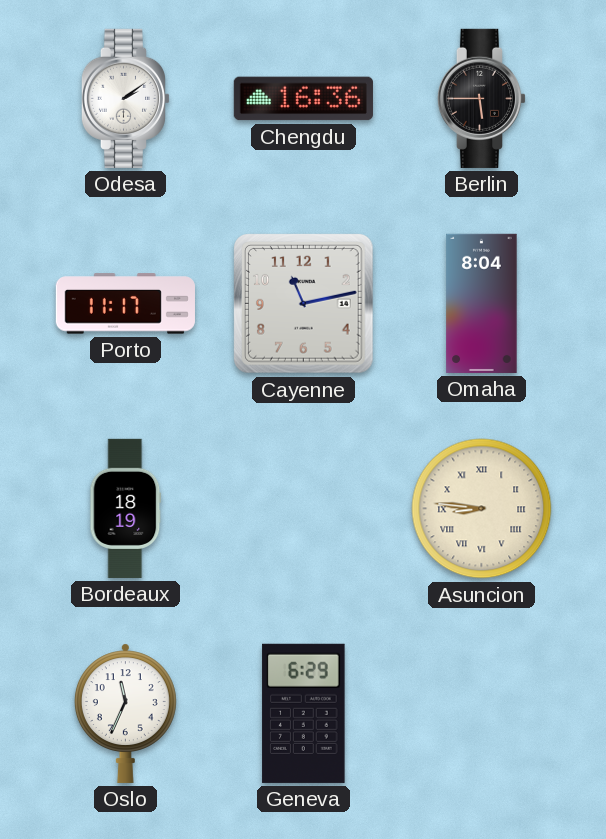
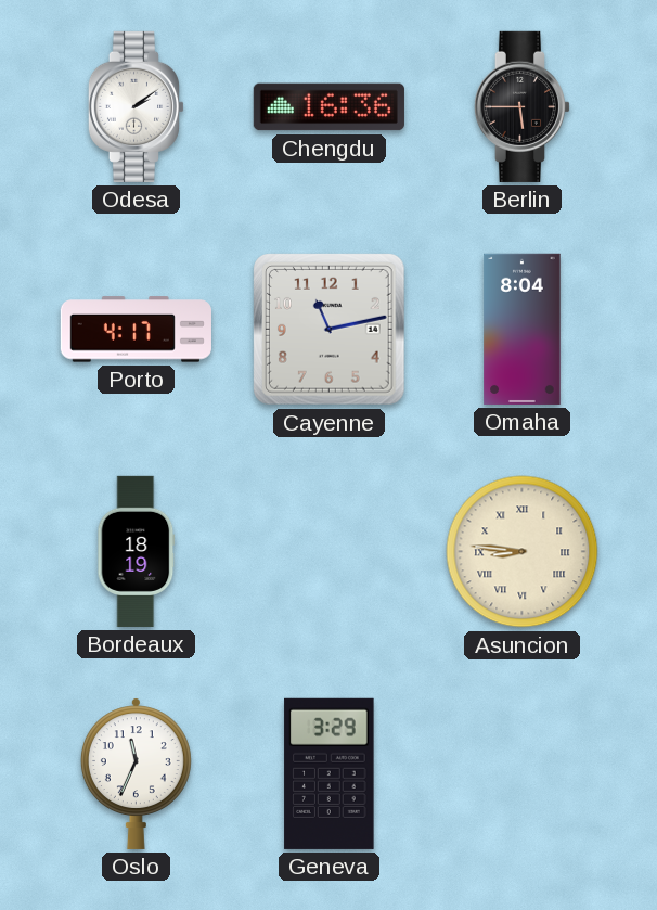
Porto: 11:17 -> 4:17
Geneva: 6:29 -> 3:29
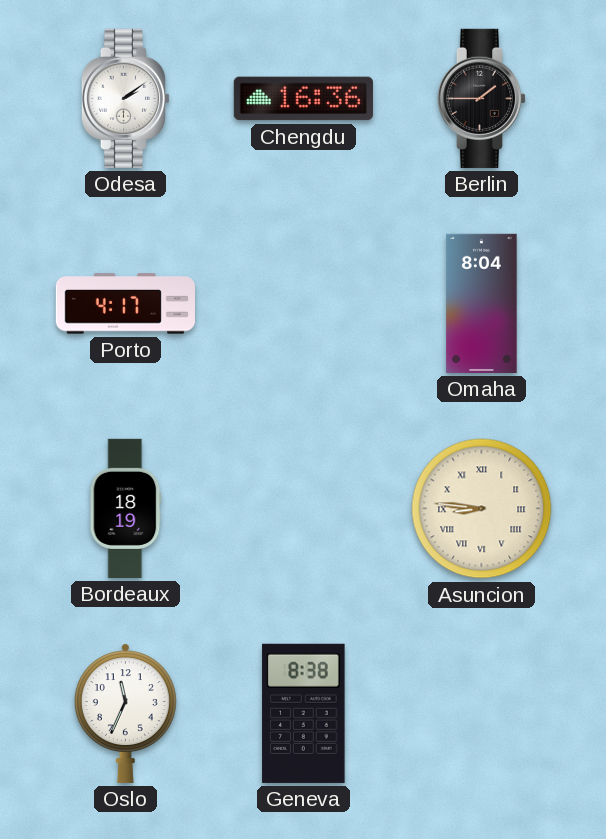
Berlin: 5:45 -> 1:45
Cayenne: 11:13 -> none
Geneva: 3:29 -> 8:38
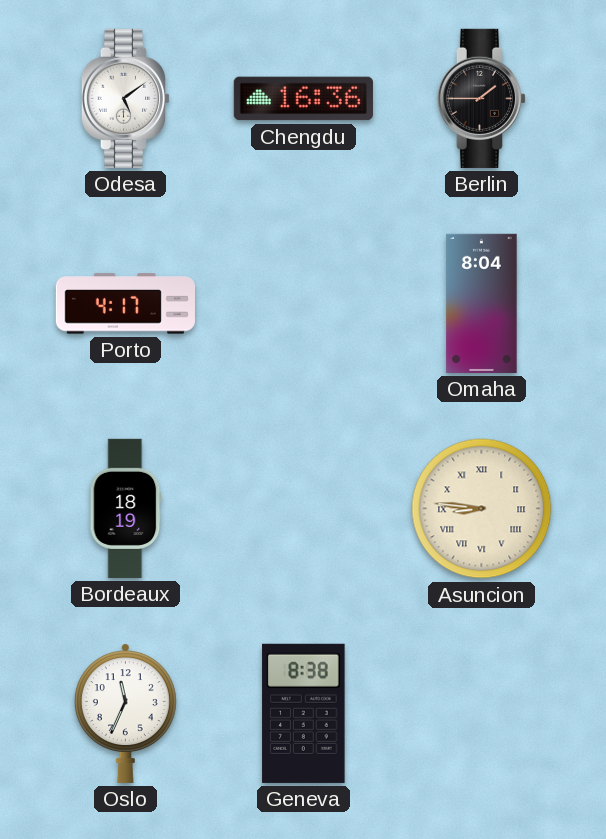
Odesa: 2:09 -> 5:09
